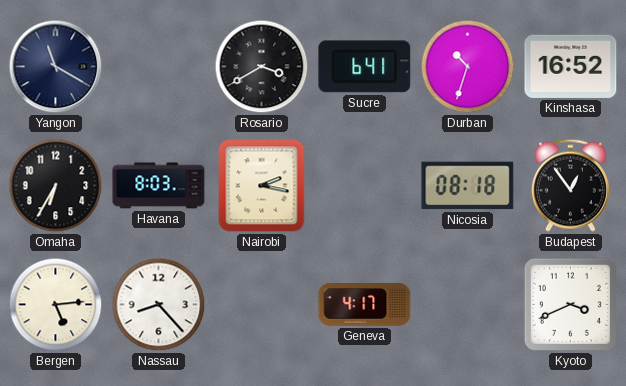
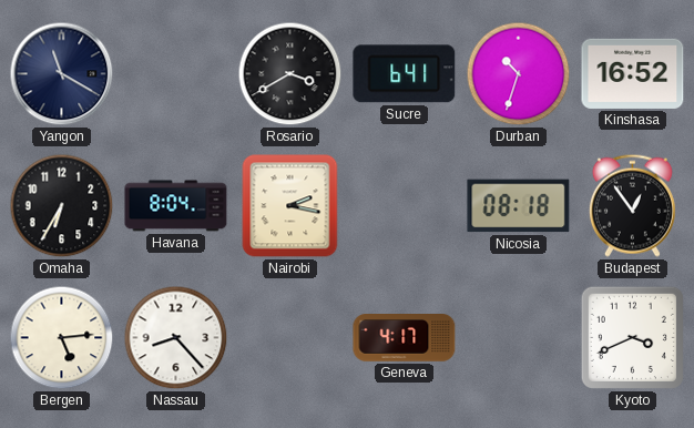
Havana: 8:03 -> 8:04
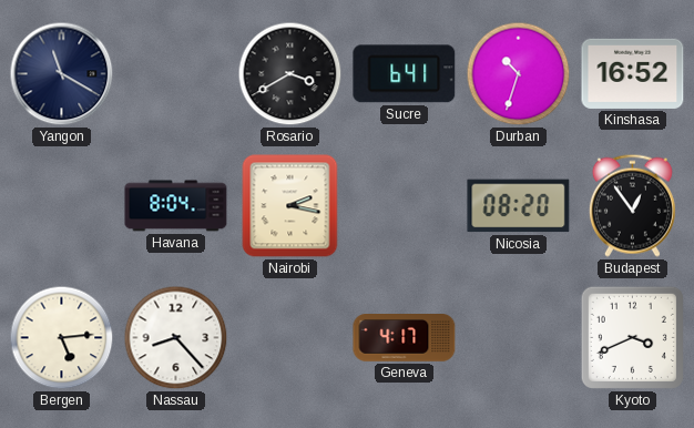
Omaha: 6:35 -> none
Nicosia: 08:18 -> 08:20
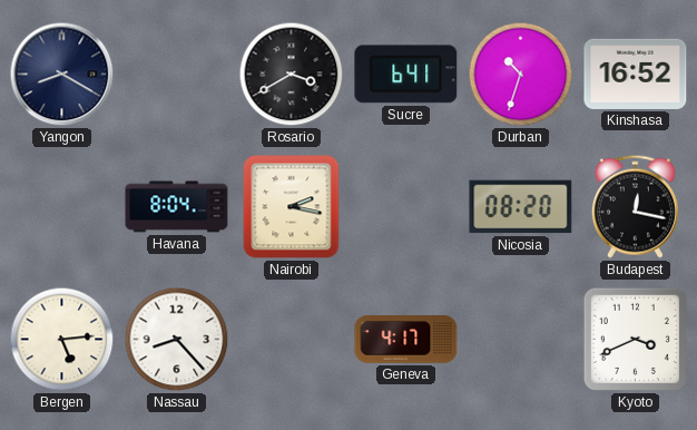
Yangon: 11:20 -> 8:20
Budapest: 12:54 -> 12:17
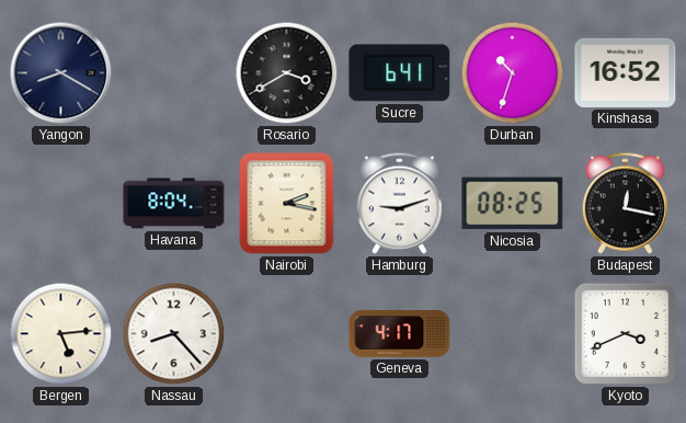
Hamburg: none -> 9:12
Nicosia: 08:20 -> 08:25
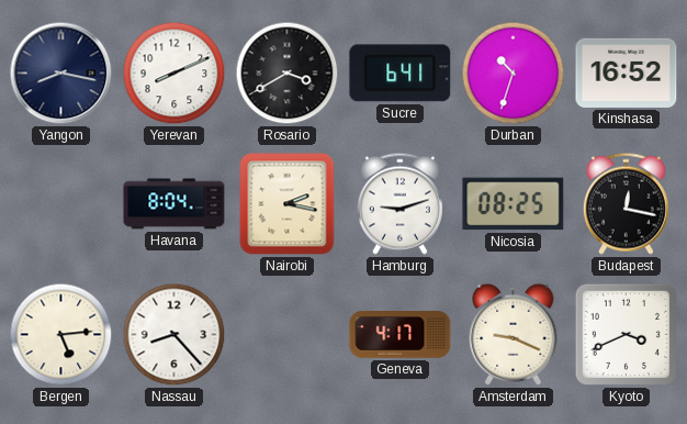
Yangon: 8:20 -> 8:17
Yerevan: none -> 8:11
Amsterdam: none -> 9:19
